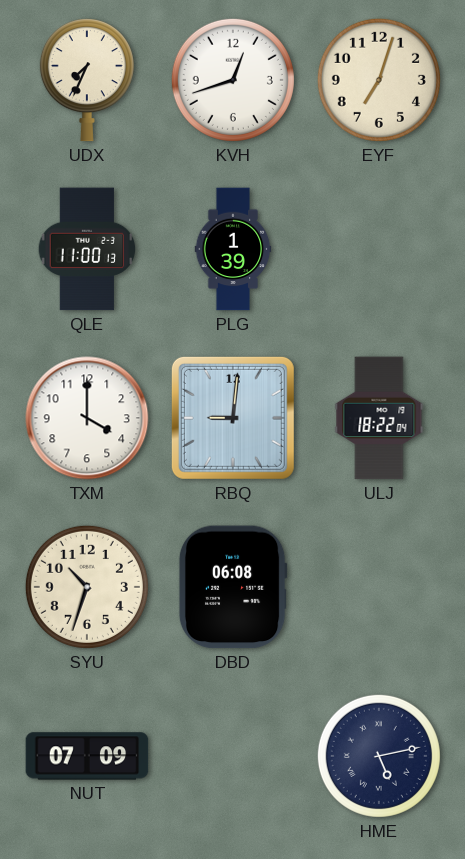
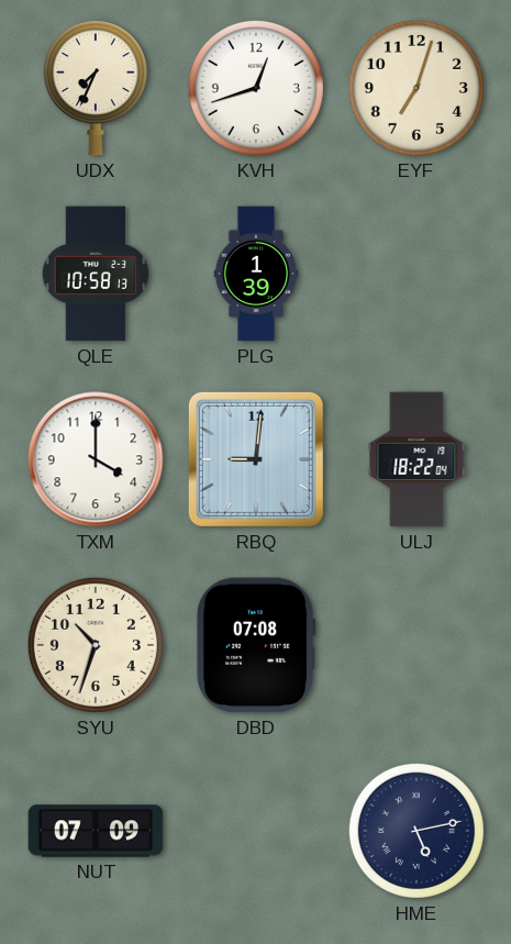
QLE: 11:00 -> 10:58
DBD: 06:08 -> 07:08
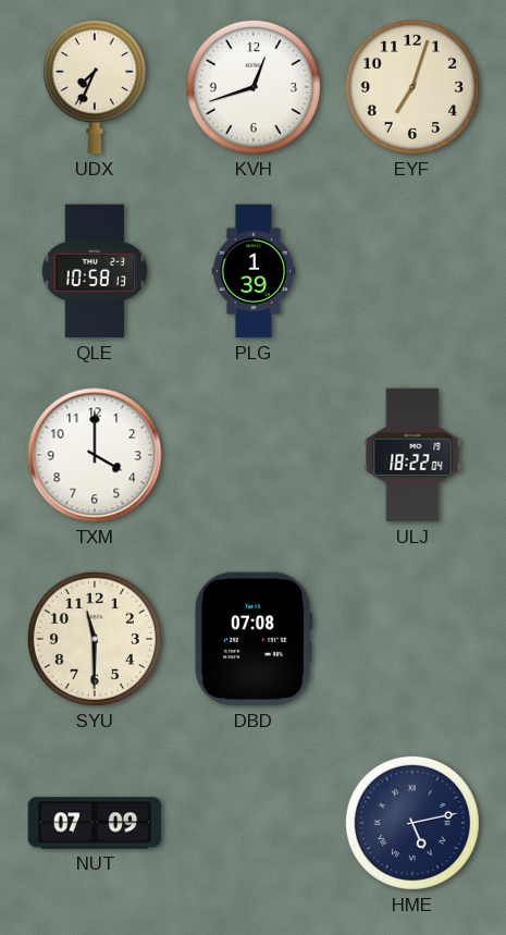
RBQ: 9:01 -> none
SYU: 10:33 -> 11:30
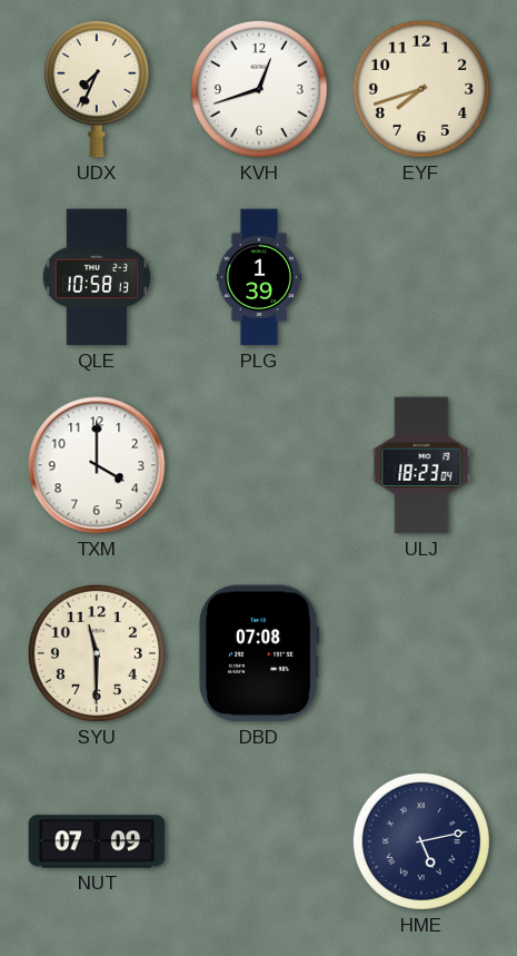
EYF: 7:03 -> 7:42
ULJ: 18:22 -> 18:23
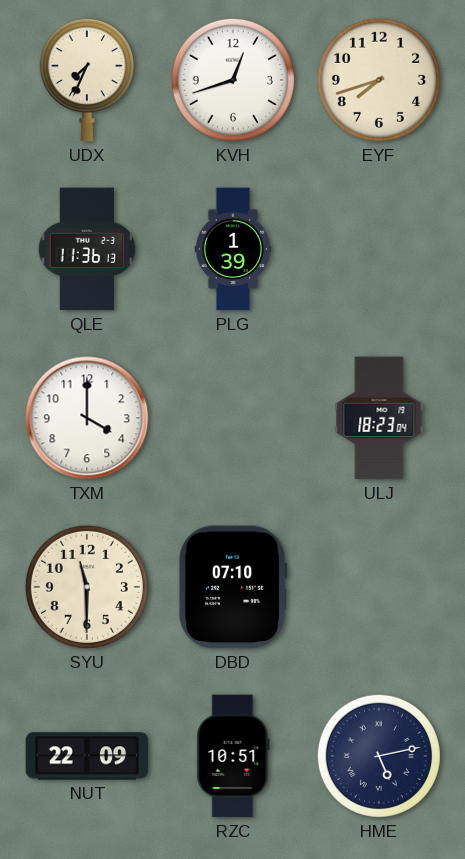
QLE: 10:58 -> 11:36
DBD: 07:08 -> 07:10
NUT: 07:09 -> 22:09
RZC: none -> 10:51
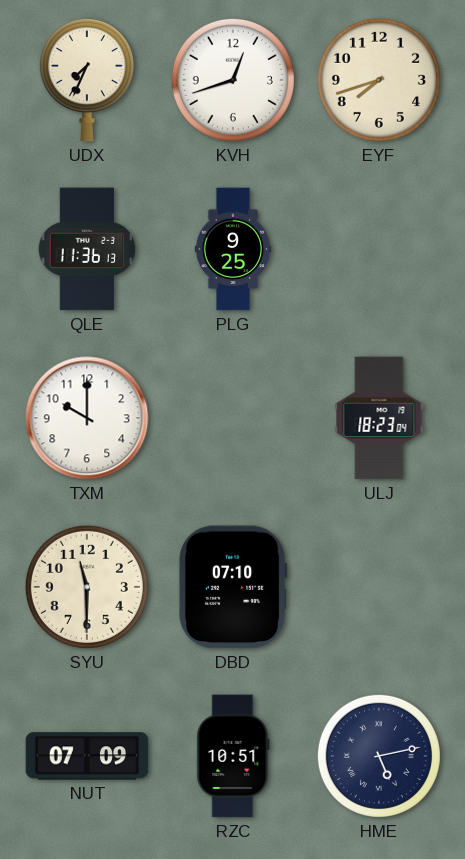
PLG: 1:39 -> 9:25
TXM: 4:00 -> 10:00
NUT: 22:09 -> 07:09
